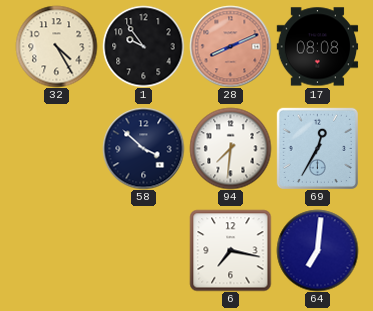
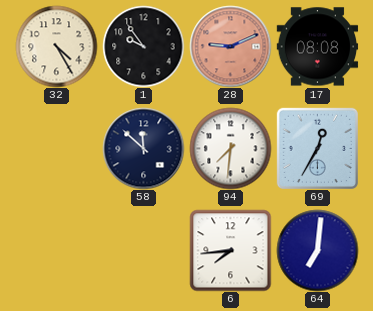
28: 8:11 -> 9:11
58: 3:52 -> 11:52
6: 7:17 -> 7:44
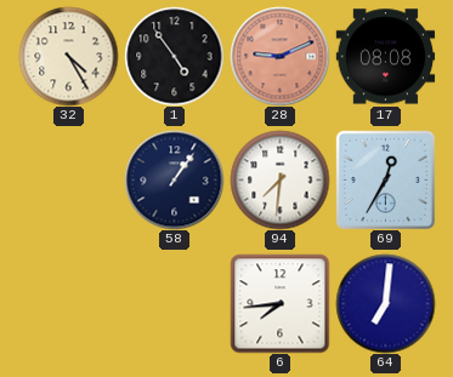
1: 9:54 -> 4:54
58: 11:52 -> 1:06
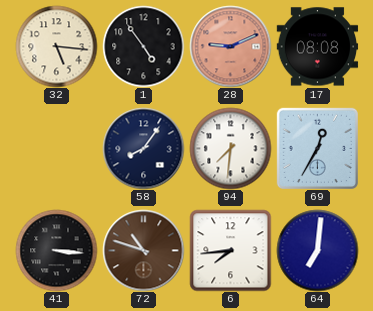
32: 4:25 -> 5:16
58: 1:06 -> 8:06
41: none -> 3:16
72: none -> 10:48
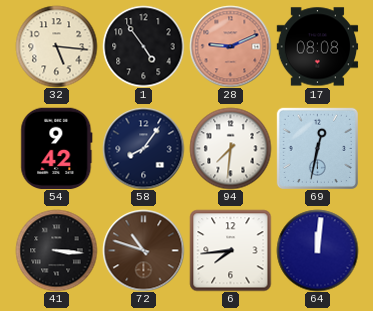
54: none -> 9:42
69: 12:35 -> 12:32
64: 7:01 -> 12:01
